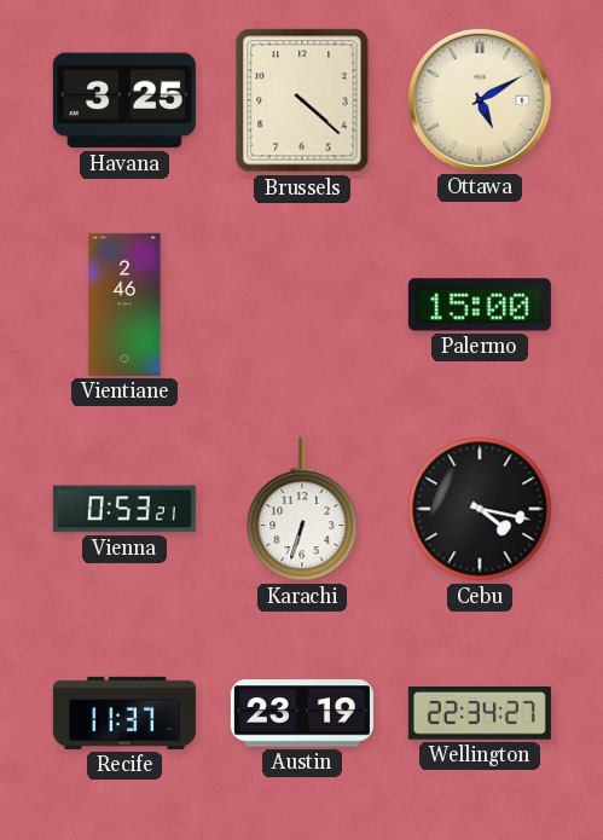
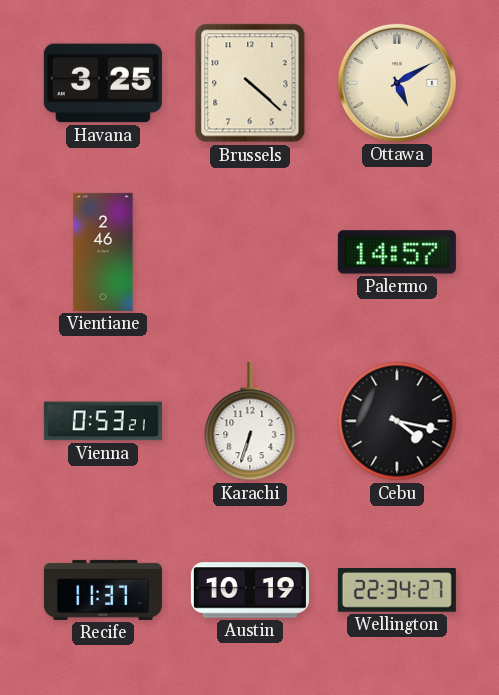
Palermo: 15:00 -> 14:57
Austin: 23:19 -> 10:19
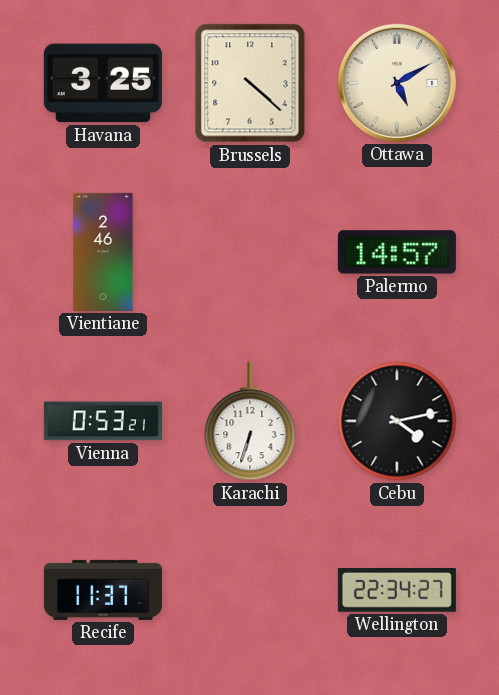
Cebu: 4:17 -> 4:13
Austin: 10:19 -> none
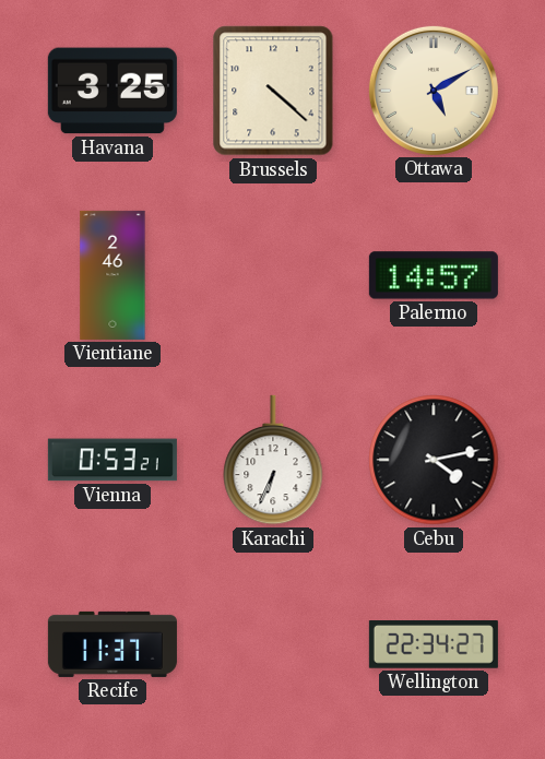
Karachi: 6:33 -> 6:34
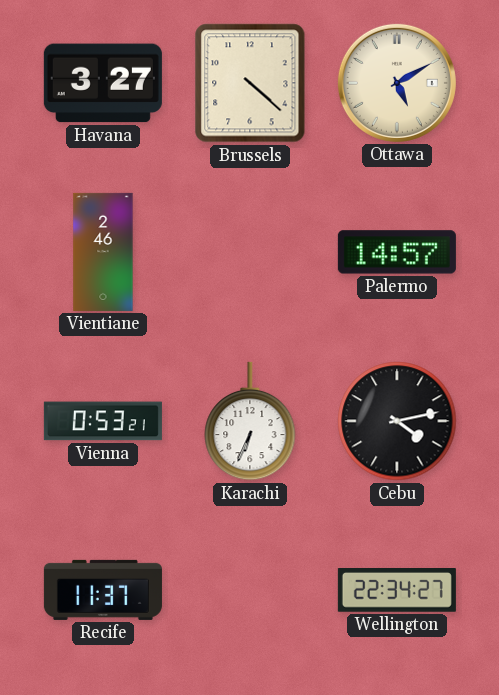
Havana: 3:25 -> 3:27
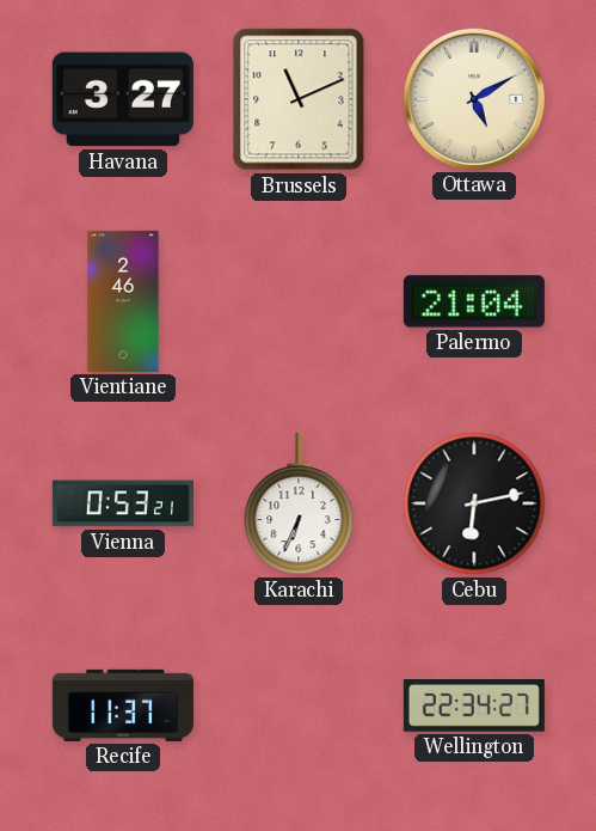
Brussels: 4:22 -> 11:11
Palermo: 14:57 -> 21:04
Cebu: 4:13 -> 6:13
